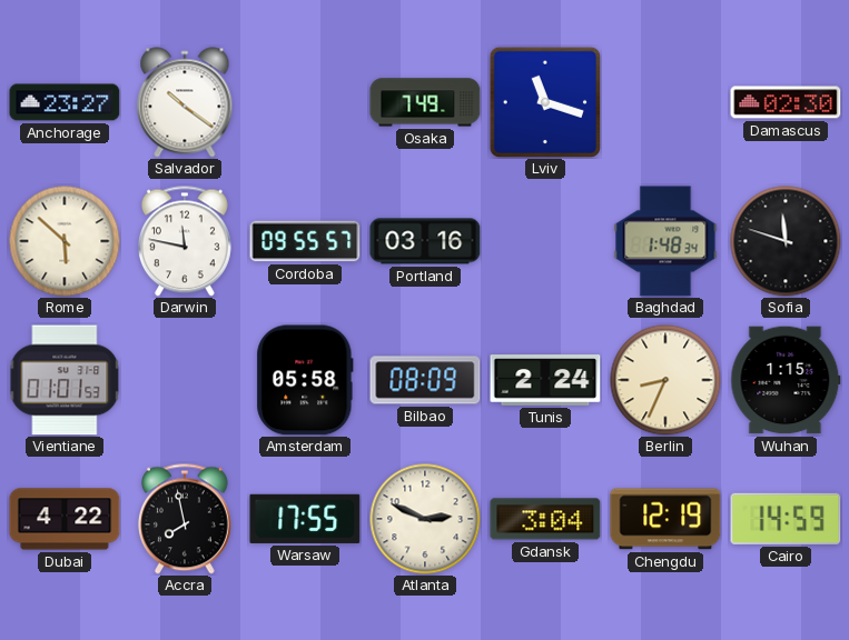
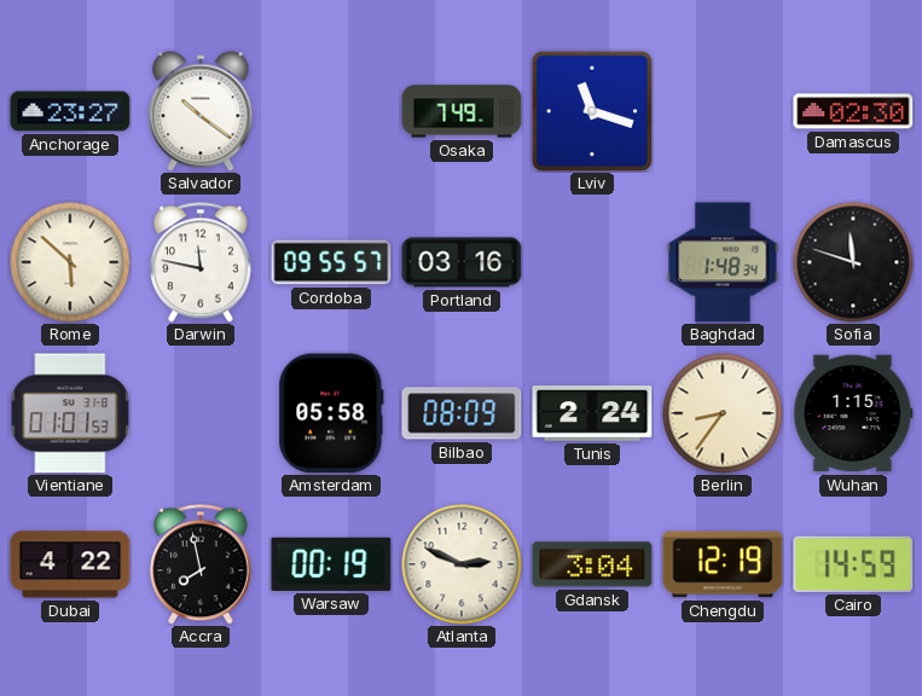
Berlin: 8:34 -> 8:36
Warsaw: 17:55 -> 00:19
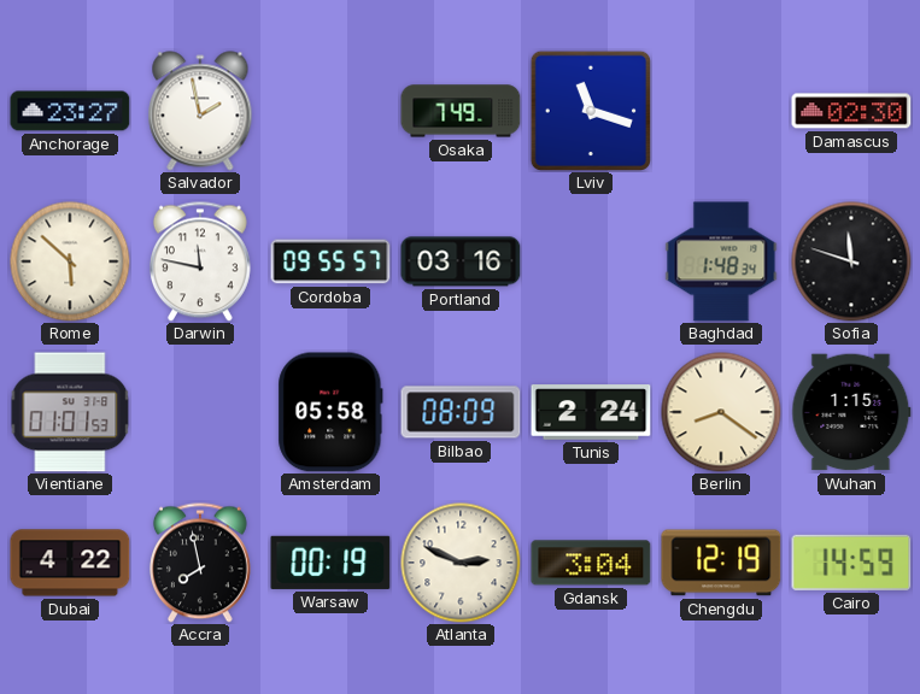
Salvador: 10:21 -> 1:58
Berlin: 8:36 -> 8:21
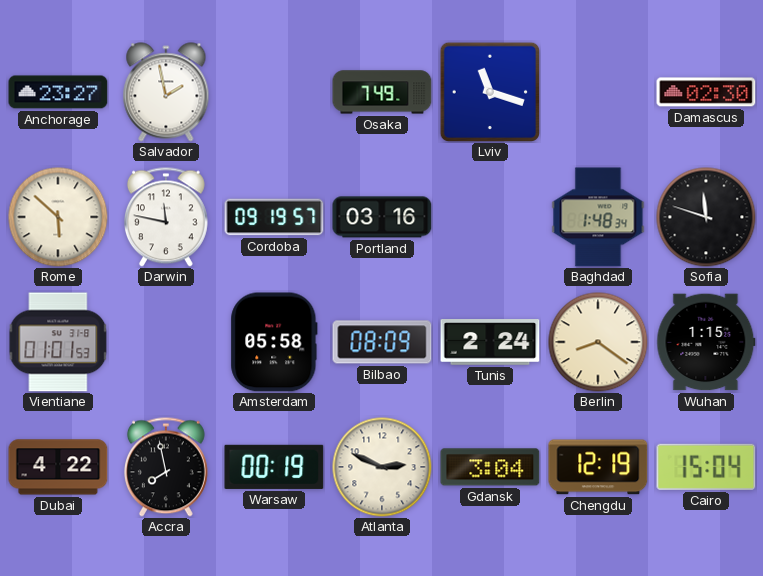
Cordoba: 09:55 -> 09:19
Cairo: 14:59 -> 15:04
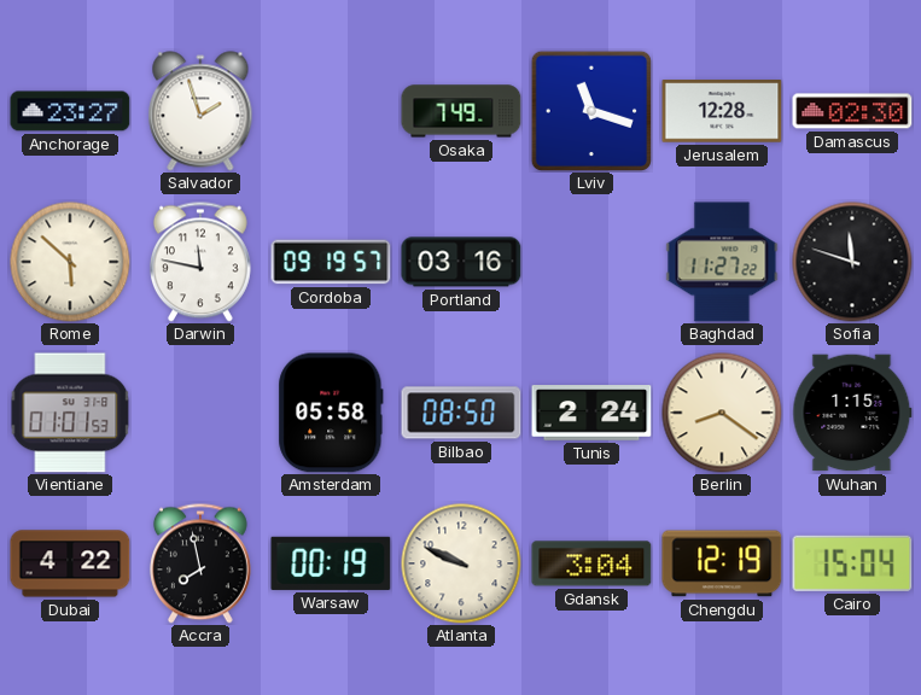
Salvador: 1:58 -> 1:57
Jerusalem: none -> 12:28
Baghdad: 1:48 -> 11:27
Bilbao: 08:09 -> 08:50
Atlanta: 2:49 -> 9:49
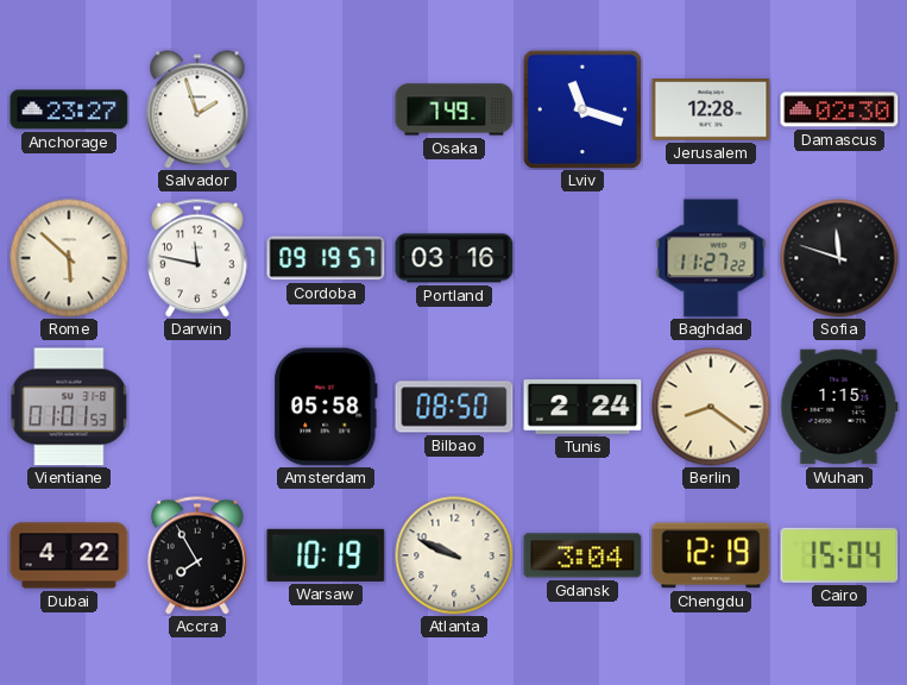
Accra: 7:58 -> 7:55
Warsaw: 00:19 -> 10:19
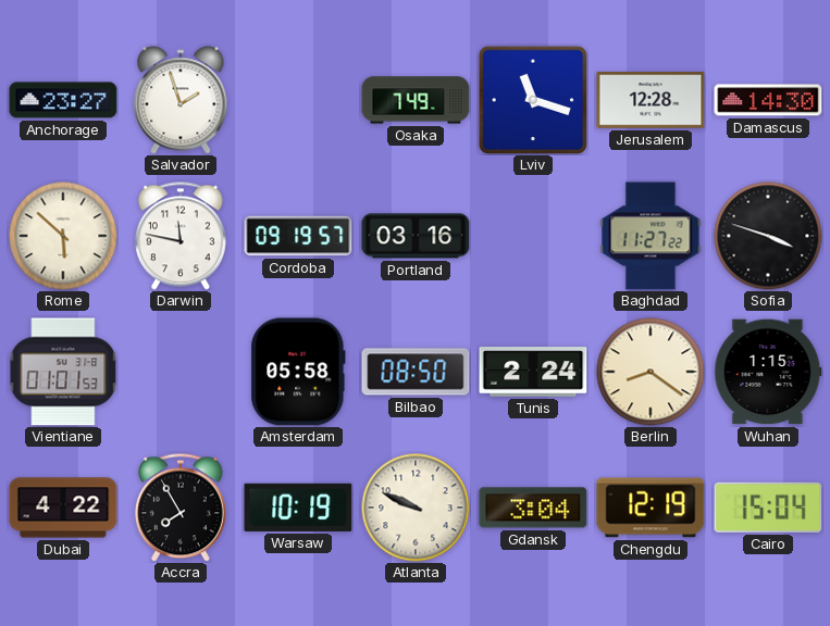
Damascus: 02:30 -> 14:30
Sofia: 11:48 -> 3:48
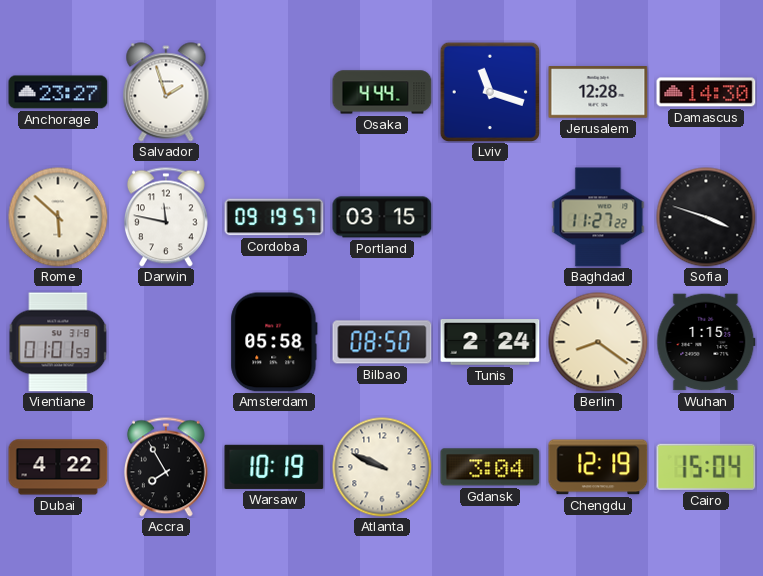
Osaka: 7:49 -> 4:44
Portland: 03:16 -> 03:15
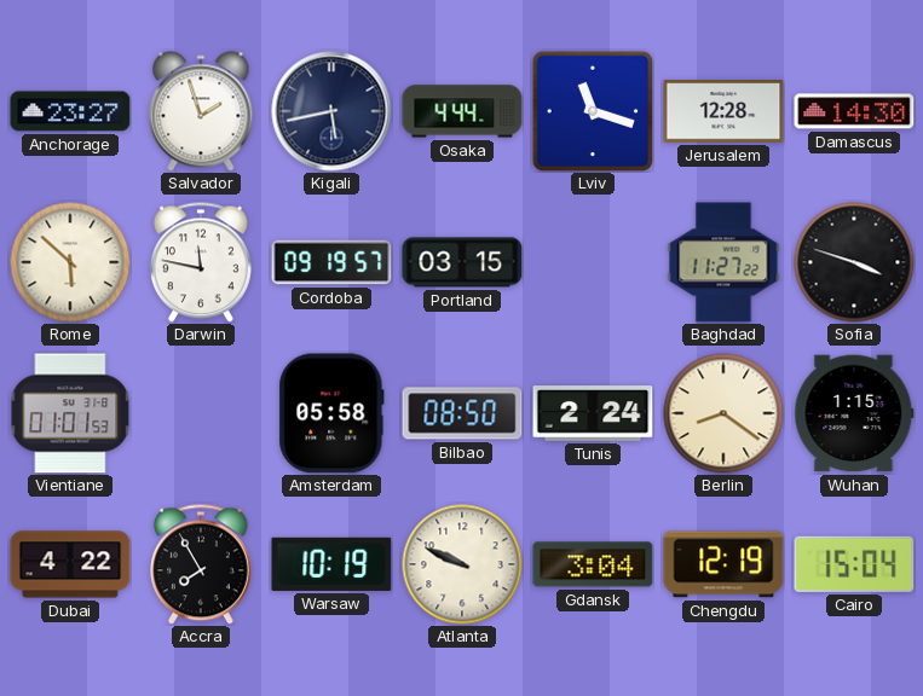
Kigali: none -> 5:43
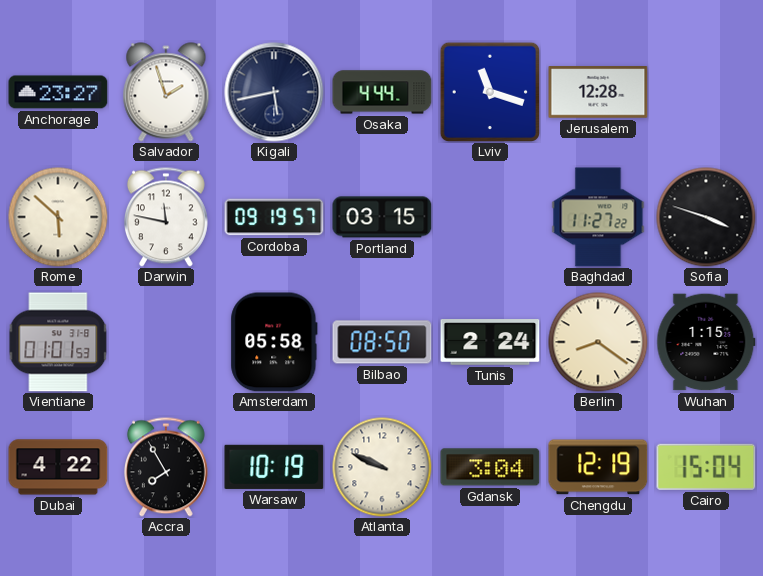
Damascus: 14:30 -> none
